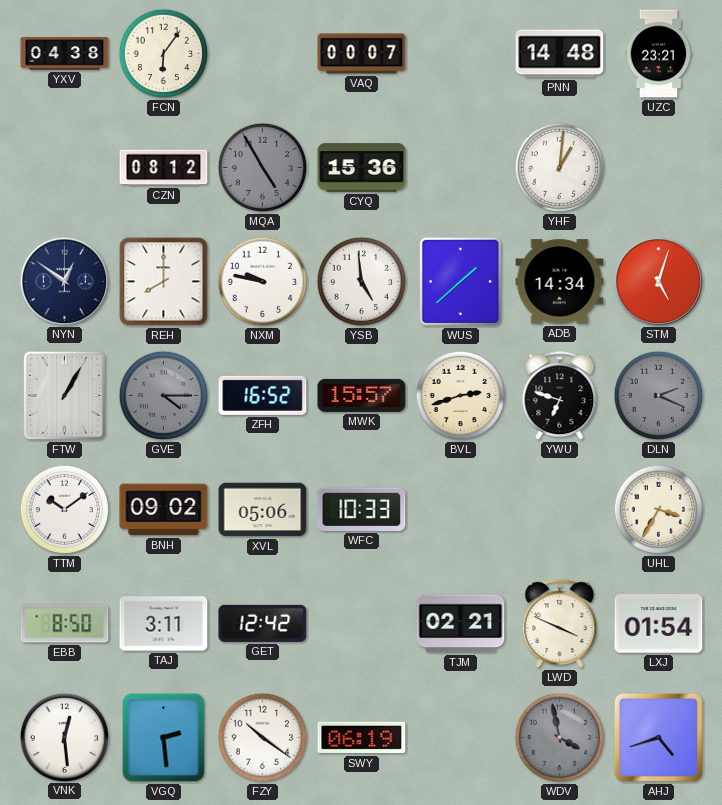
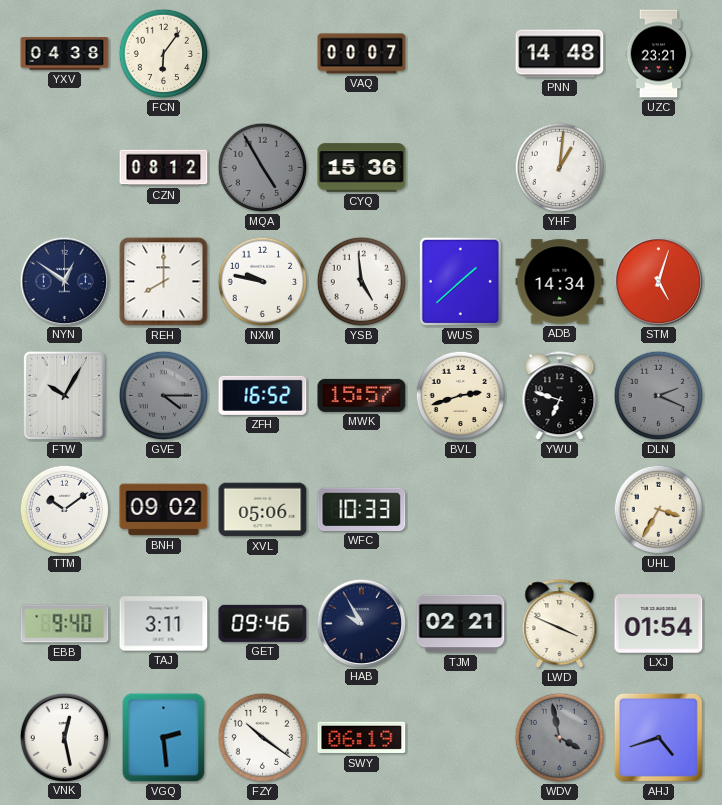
FTW: 1:05 -> 10:05
EBB: 8:50 -> 9:40
GET: 12:42 -> 09:46
HAB: none -> 9:55
VNK: 12:29 -> 12:28
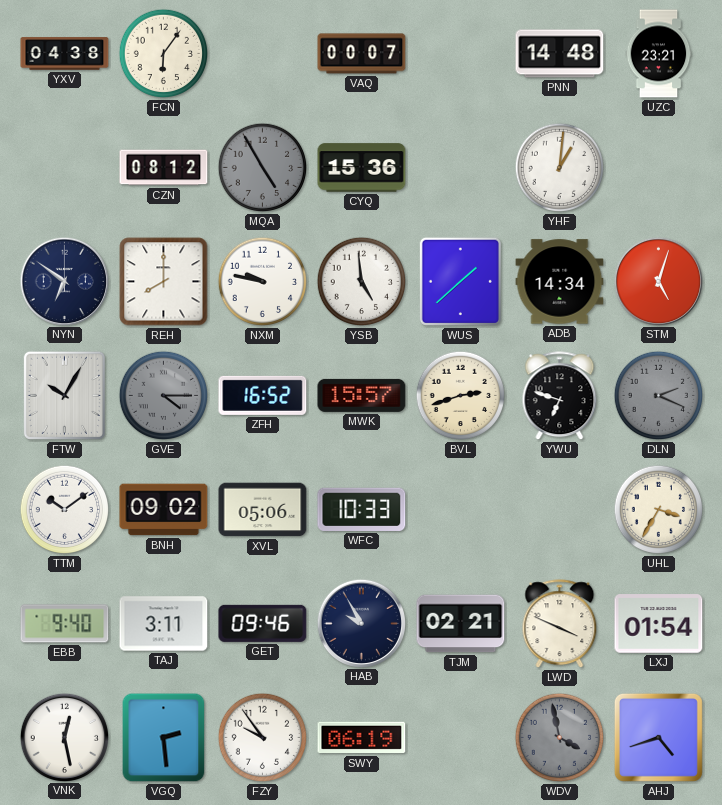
NYN: 12:51 -> 6:51
FZY: 10:21 -> 9:54
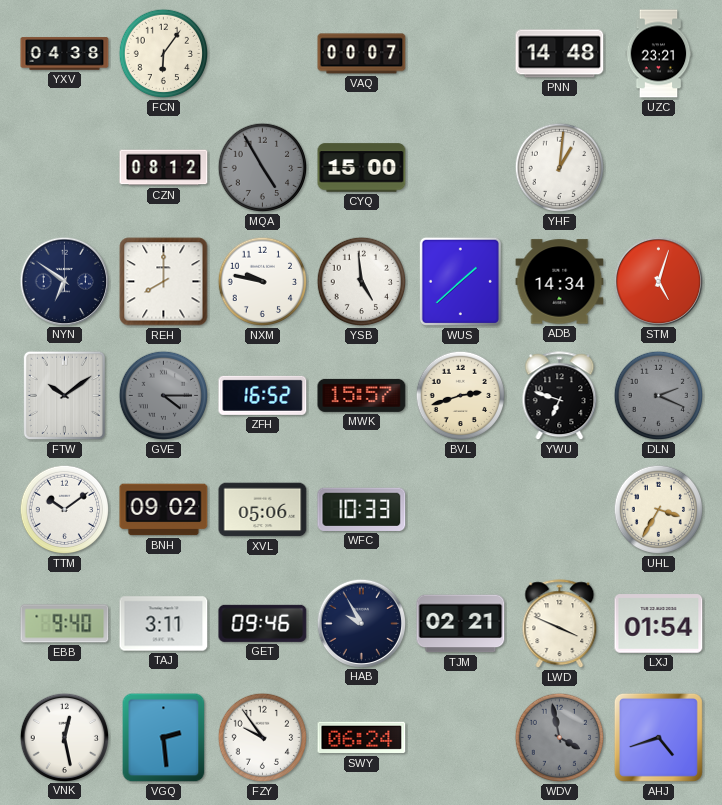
CYQ: 15:36 -> 15:00
FTW: 10:05 -> 10:09
SWY: 06:19 -> 06:24
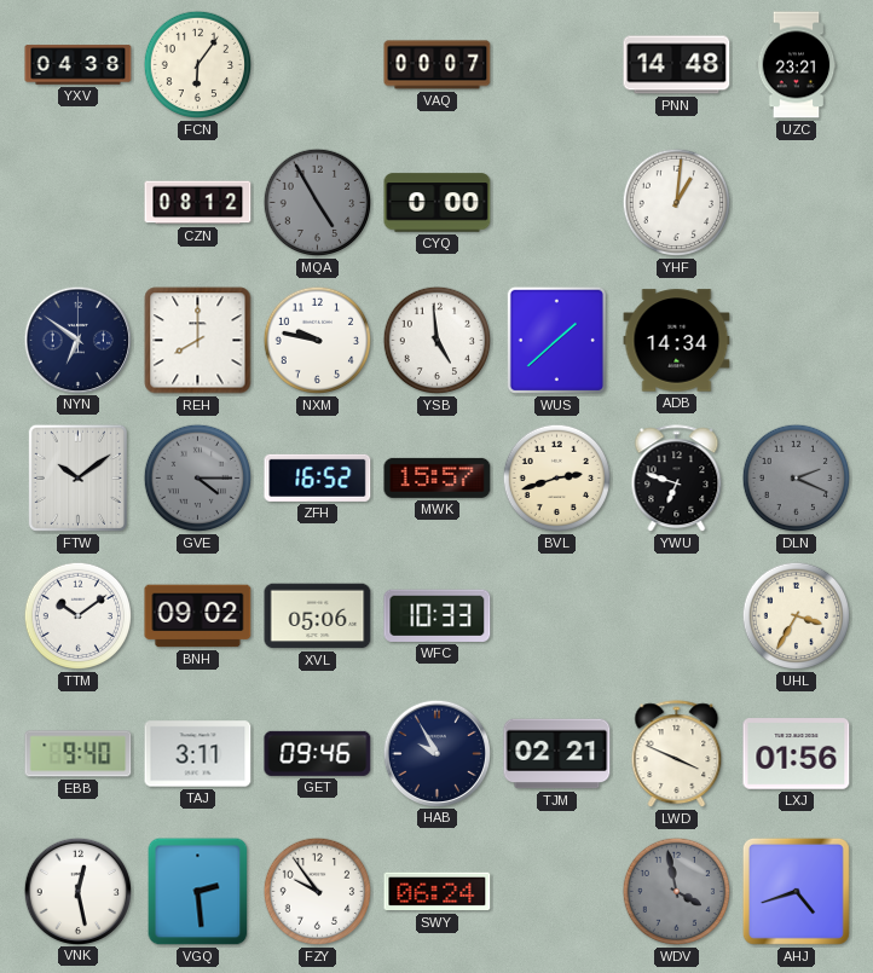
CYQ: 15:00 -> 0:00
STM: 5:03 -> none
LXJ: 01:54 -> 01:56
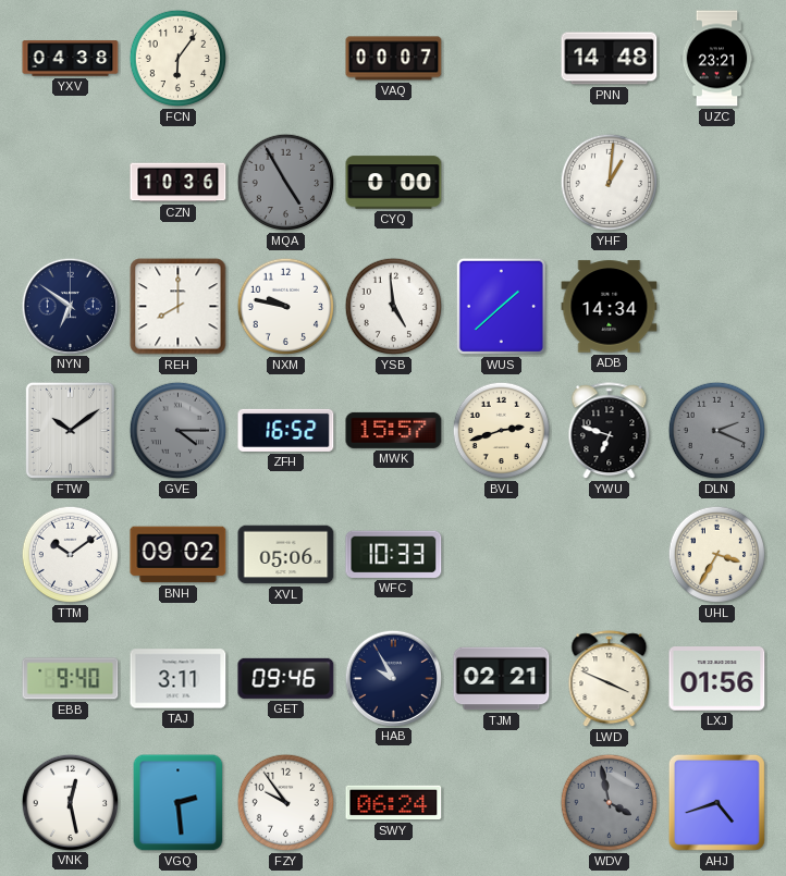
CZN: 08:12 -> 10:36
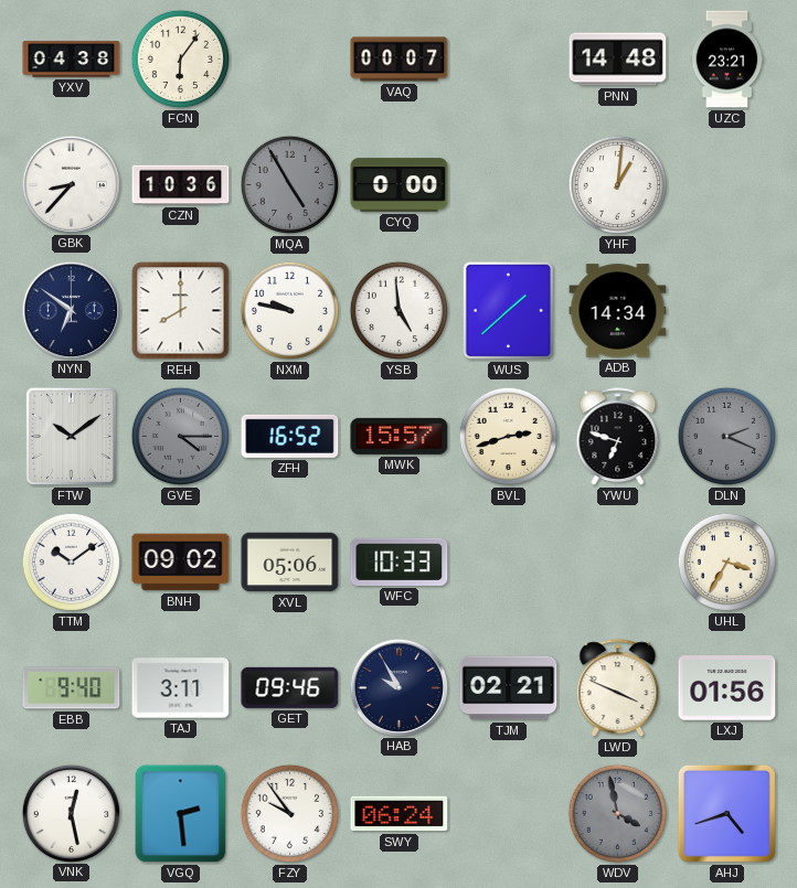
GBK: none -> 8:37
